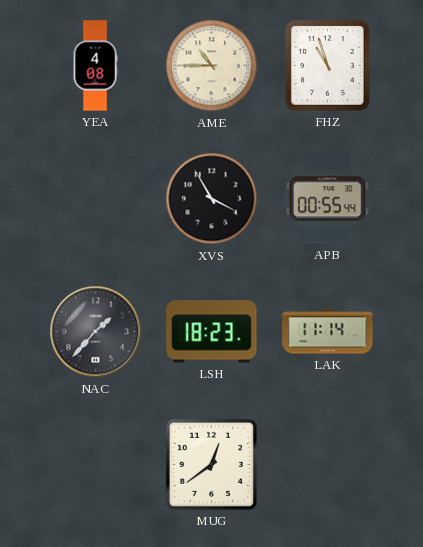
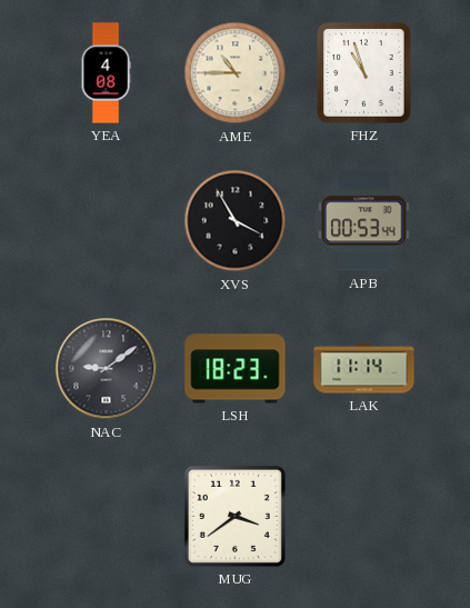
APB: 00:55 -> 00:53
NAC: 1:37 -> 9:09
MUG: 12:39 -> 3:39
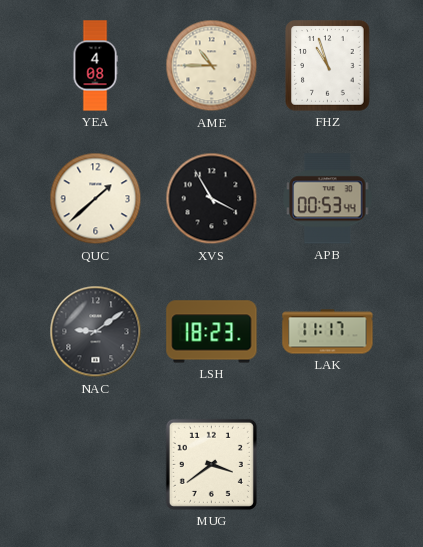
QUC: none -> 1:38
LAK: 11:14 -> 11:17
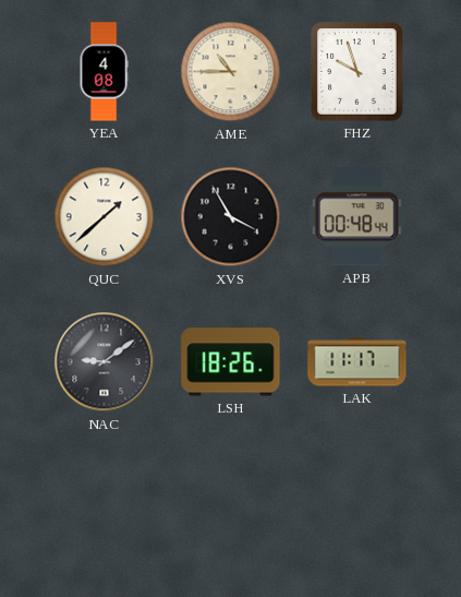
FHZ: 10:57 -> 9:57
APB: 00:53 -> 00:48
LSH: 18:23 -> 18:26
MUG: 3:39 -> none
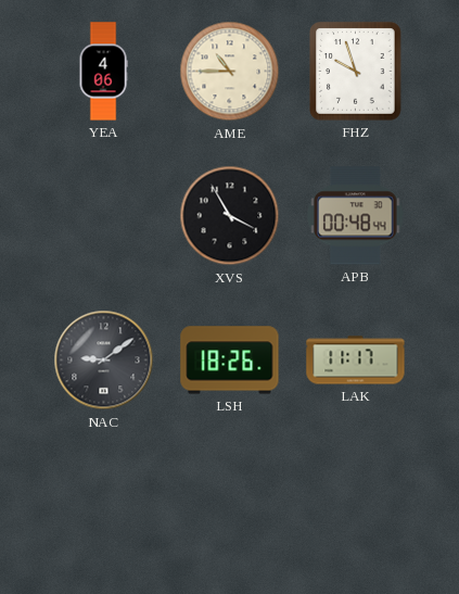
YEA: 4:08 -> 4:06
QUC: 1:38 -> none
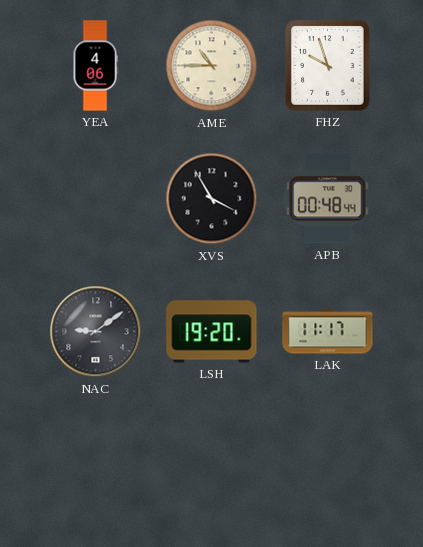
LSH: 18:26 -> 19:20
